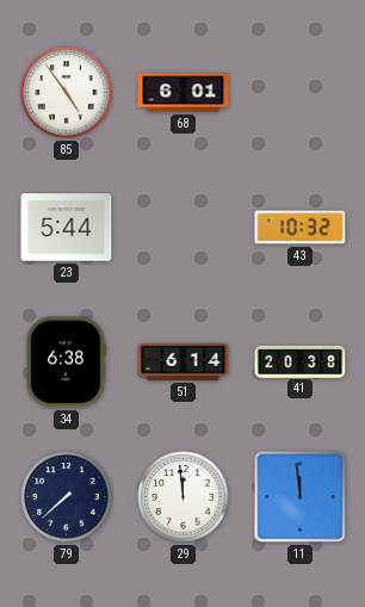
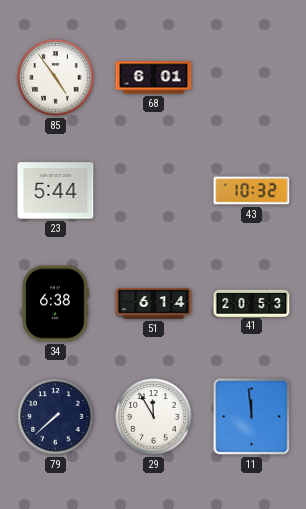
41: 20:38 -> 20:53
29: 11:59 -> 11:55
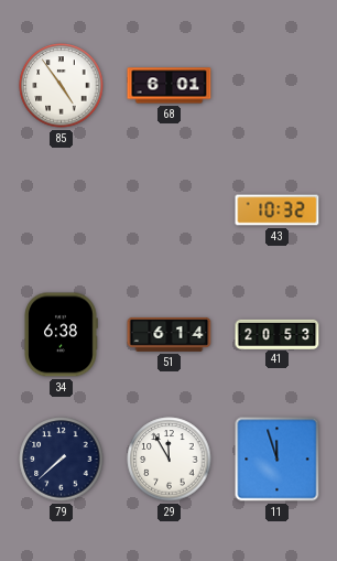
23: 5:44 -> none
11: 11:59 -> 11:57
